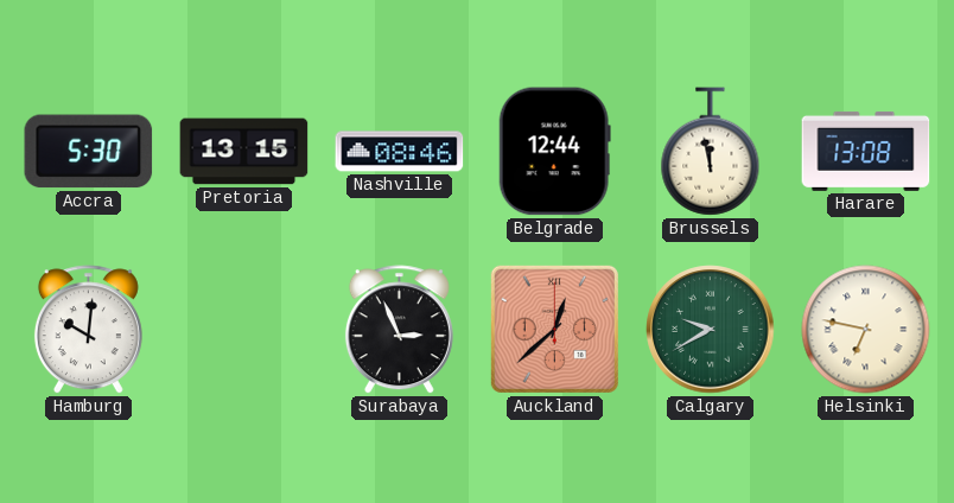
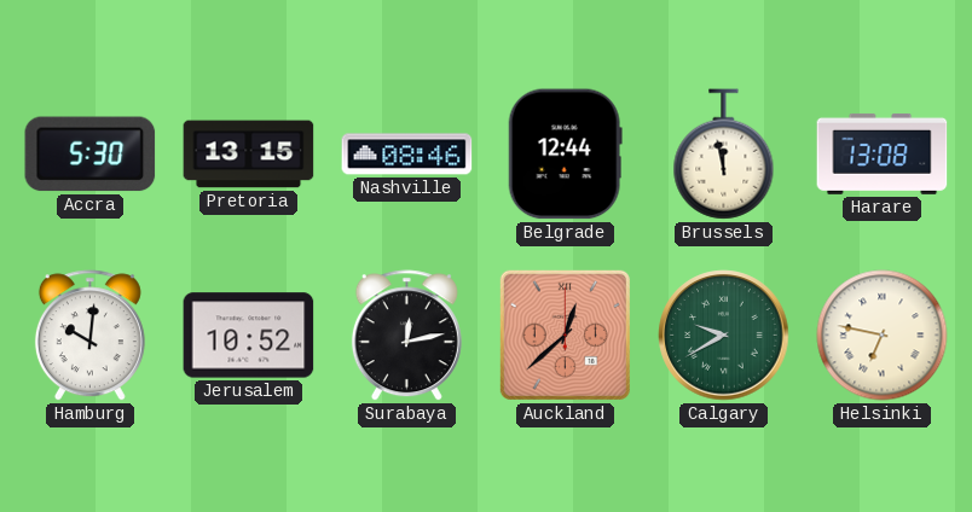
Jerusalem: none -> 10:52
Surabaya: 2:56 -> 12:13
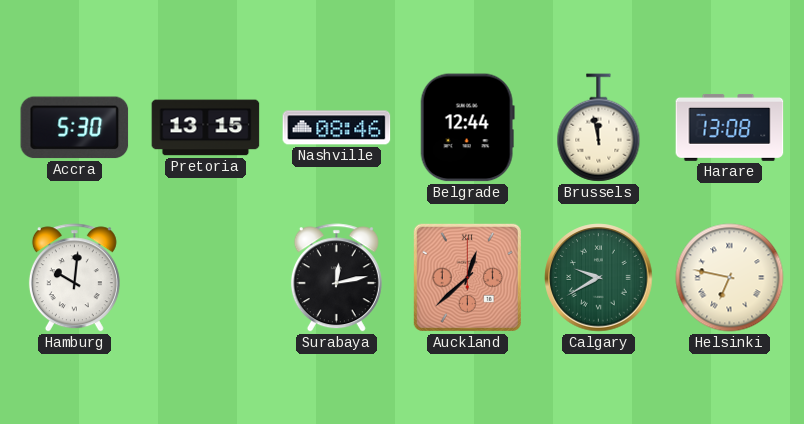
Jerusalem: 10:52 -> none
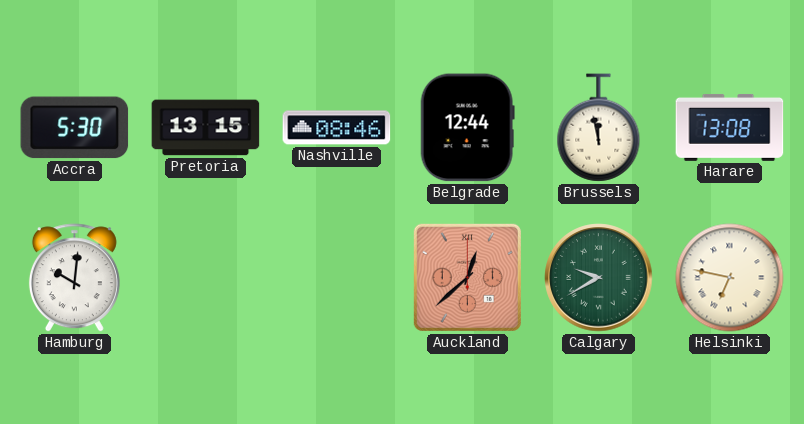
Surabaya: 12:13 -> none
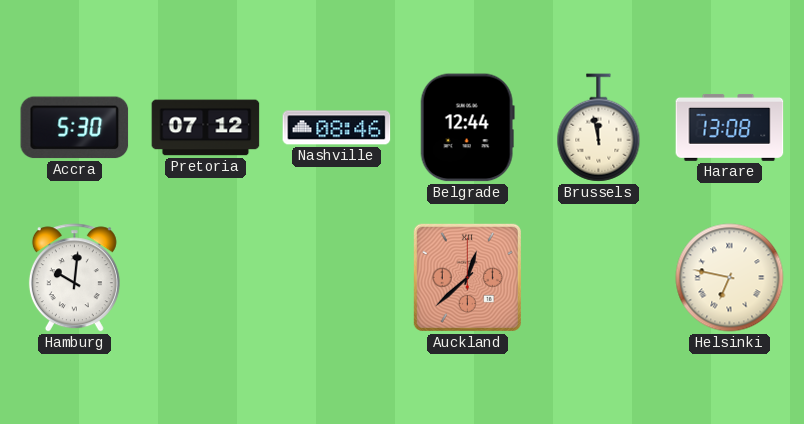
Pretoria: 13:15 -> 07:12
Calgary: 9:40 -> none
